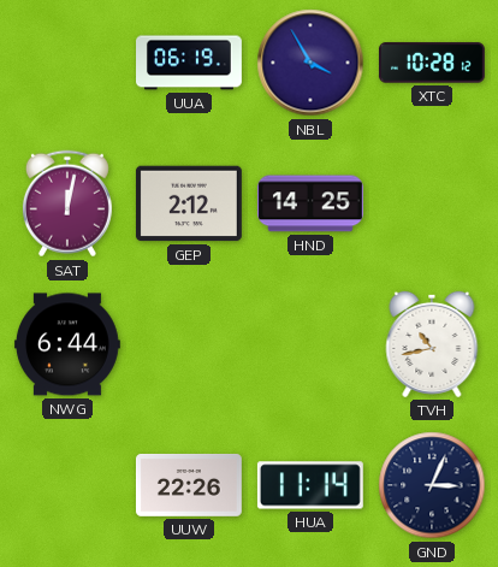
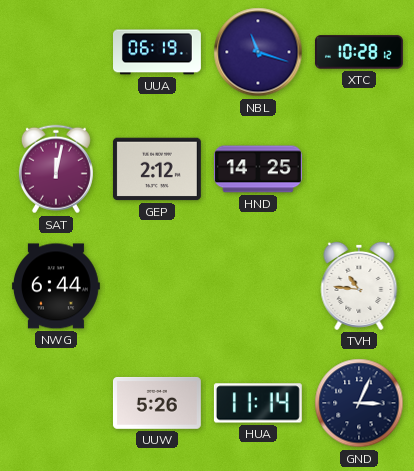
NBL: 3:55 -> 11:18
TVH: 10:43 -> 10:46
UUW: 22:26 -> 5:26
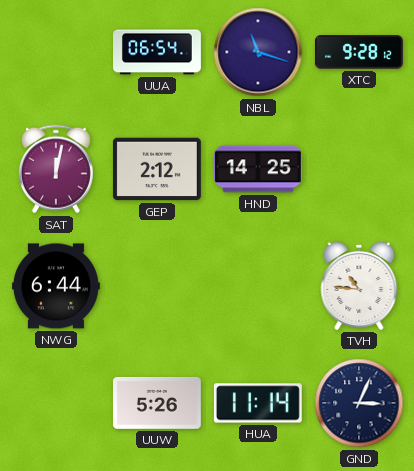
UUA: 06:19 -> 06:54
XTC: 10:28 -> 9:28
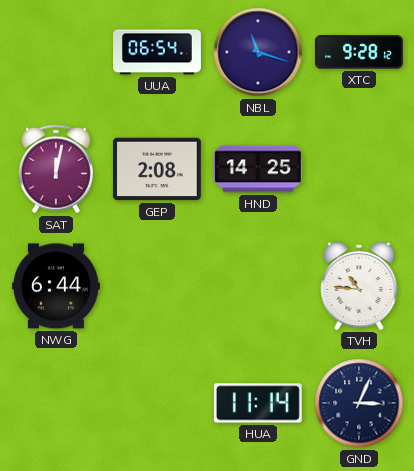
GEP: 2:12 -> 2:08
UUW: 5:26 -> none
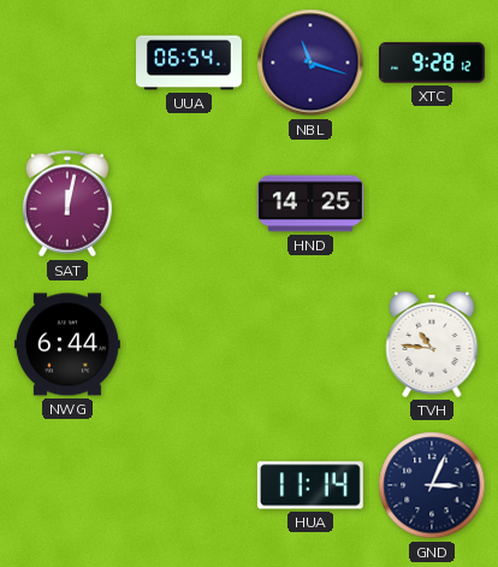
GEP: 2:08 -> none
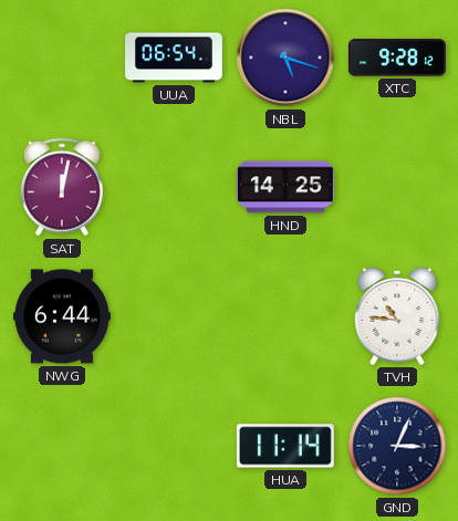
NBL: 11:18 -> 5:18
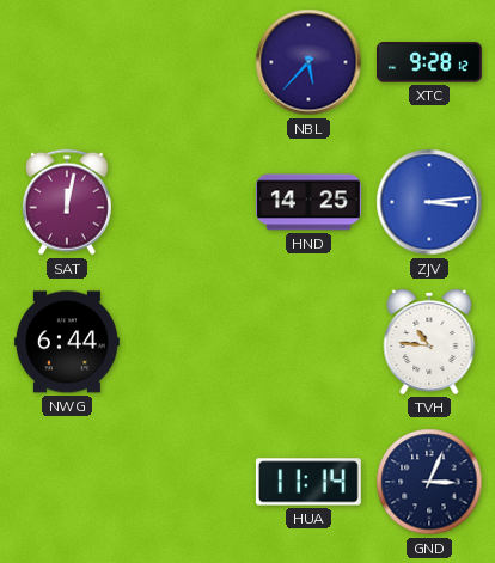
UUA: 06:54 -> none
NBL: 5:18 -> 5:37
ZJV: none -> 3:14
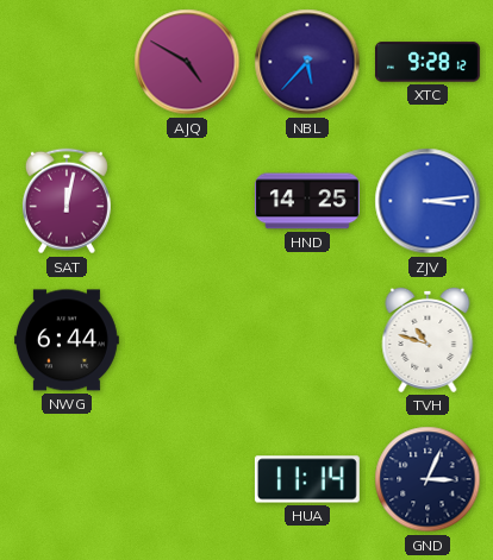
AJQ: none -> 4:50
TVH: 10:46 -> 10:48
